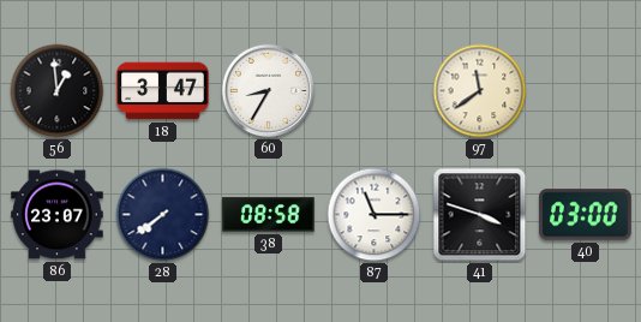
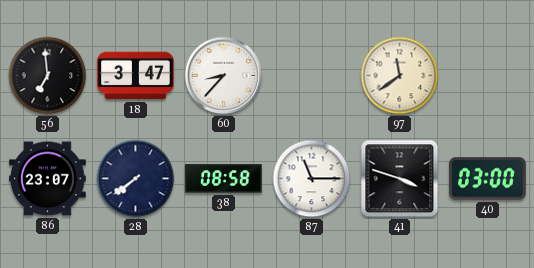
56: 12:59 -> 6:59
60: 8:35 -> 8:37
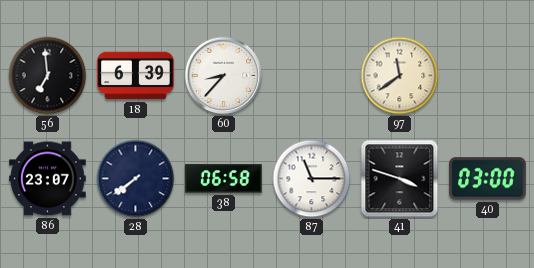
18: 3:47 -> 6:39
38: 08:58 -> 06:58
